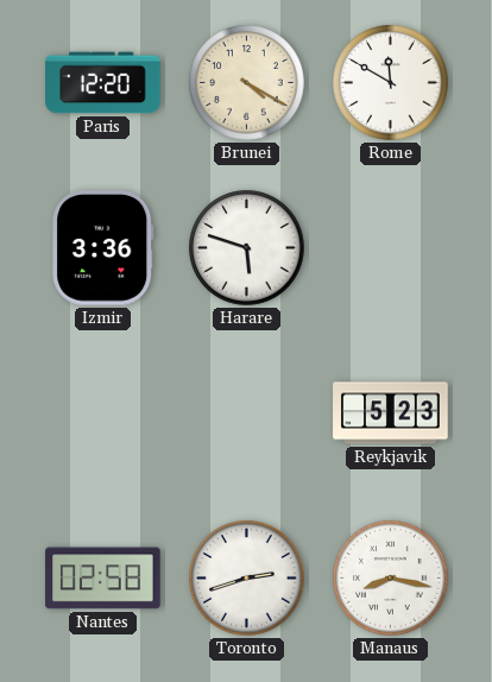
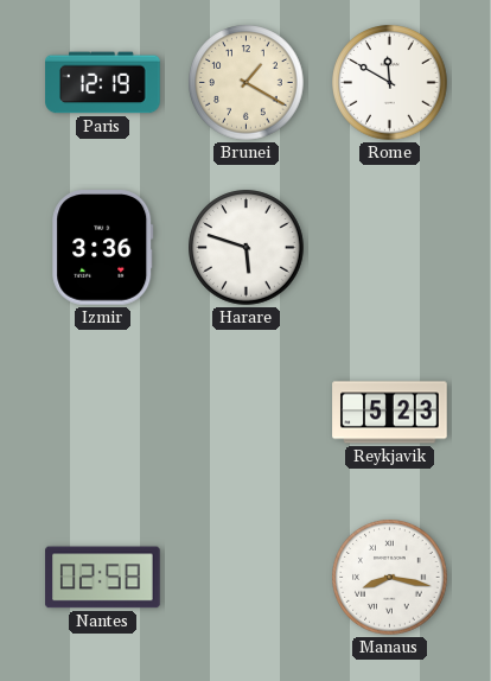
Paris: 12:20 -> 12:19
Brunei: 4:20 -> 1:20
Toronto: 2:42 -> none
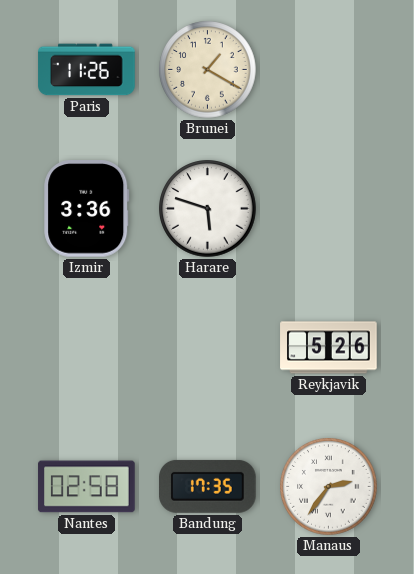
Paris: 12:19 -> 11:26
Rome: 11:50 -> none
Reykjavik: 5:23 -> 5:26
Bandung: none -> 17:35
Manaus: 8:17 -> 2:36
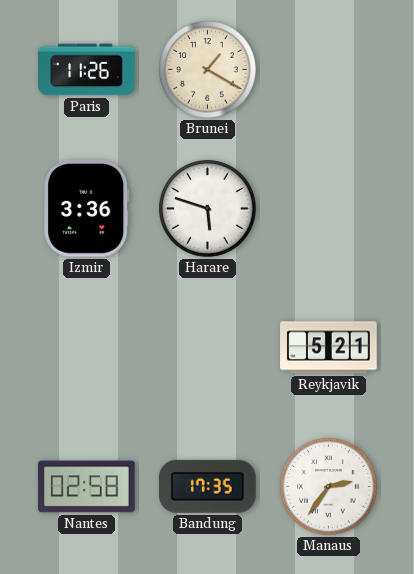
Reykjavik: 5:26 -> 5:21
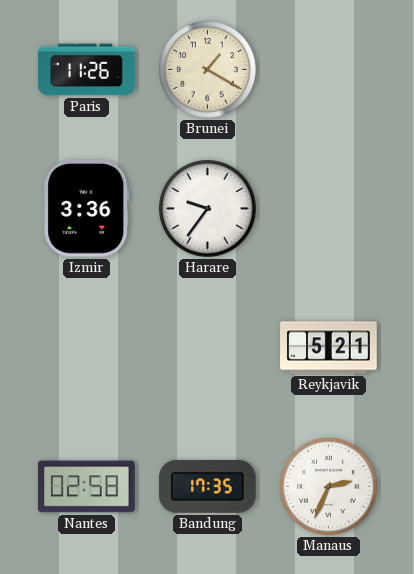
Harare: 5:48 -> 9:36
Manaus: 2:36 -> 2:34
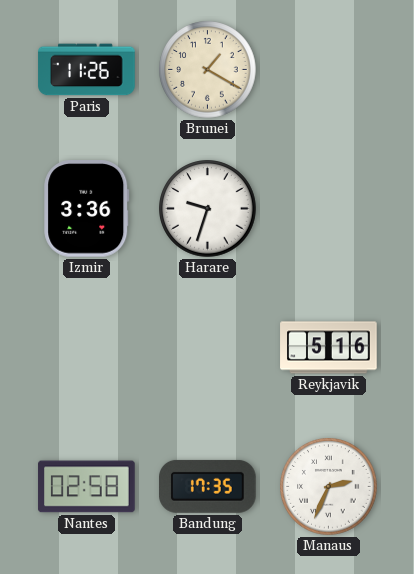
Harare: 9:36 -> 9:33
Reykjavik: 5:21 -> 5:16
